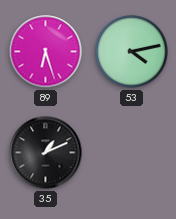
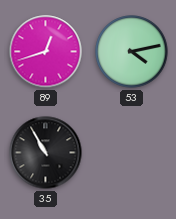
89: 6:27 -> 12:42
35: 1:11 -> 10:55
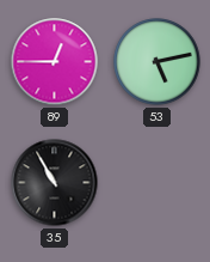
89: 12:42 -> 12:45
53: 4:13 -> 5:13
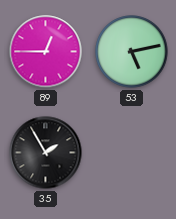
35: 10:55 -> 1:55
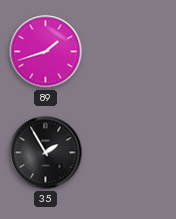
89: 12:45 -> 1:42
53: 5:13 -> none
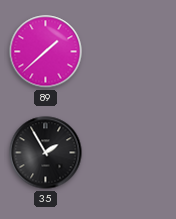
89: 1:42 -> 1:38
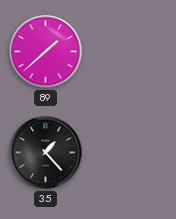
35: 1:55 -> 1:23
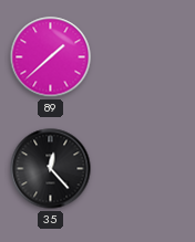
35: 1:23 -> 12:23
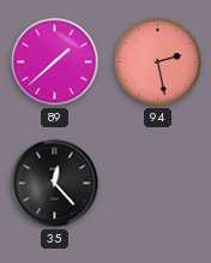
94: none -> 2:28
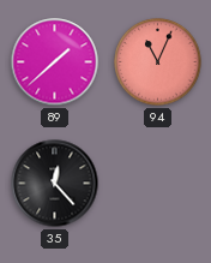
94: 2:28 -> 11:04
